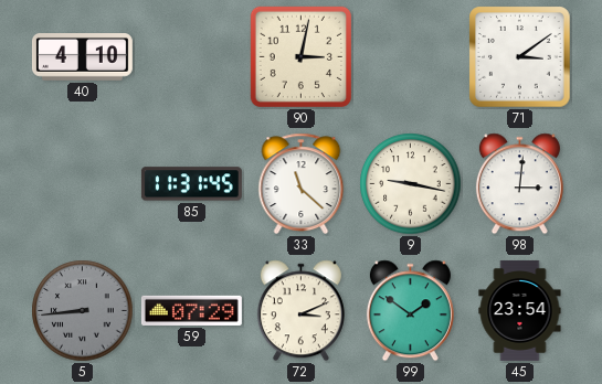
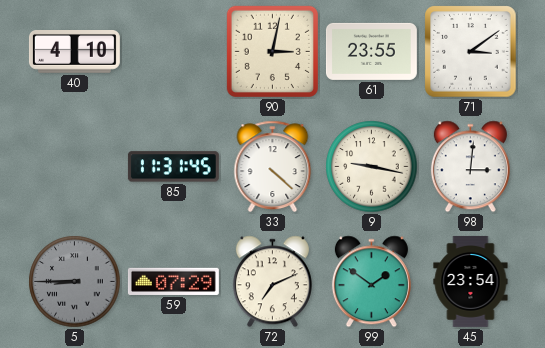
61: none -> 23:55
33: 11:22 -> 4:22
5: 8:44 -> 8:45
72: 3:11 -> 7:11
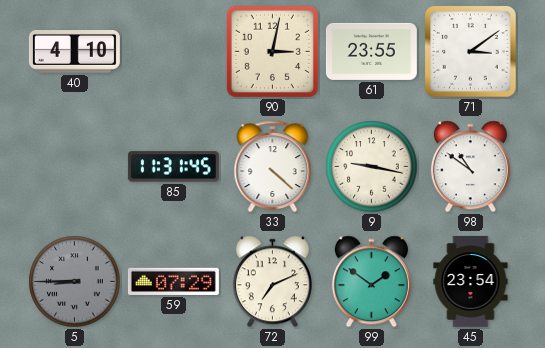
98: 3:01 -> 10:51
